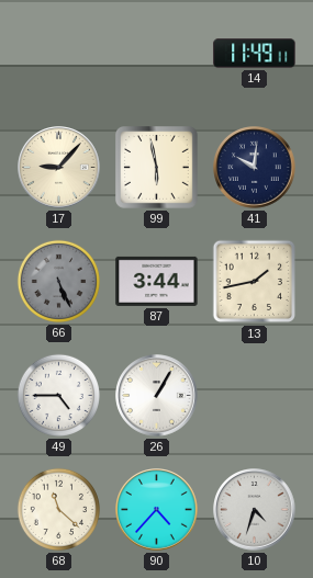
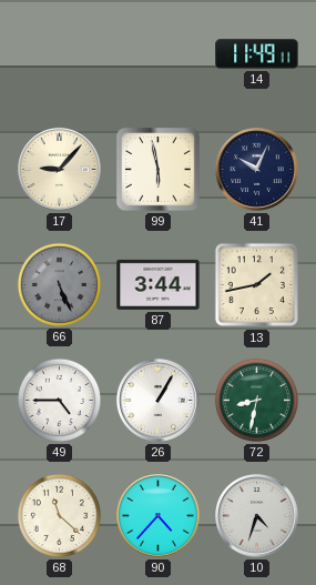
41: 10:01 -> 10:04
72: none -> 8:32
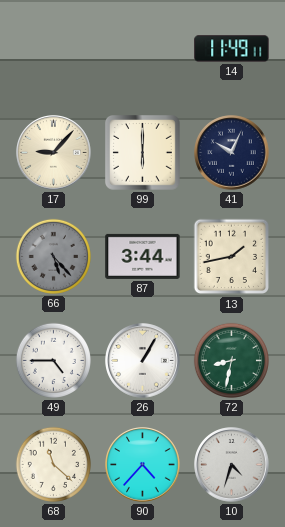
99: 5:58 -> 6:00
66: 5:26 -> 5:23
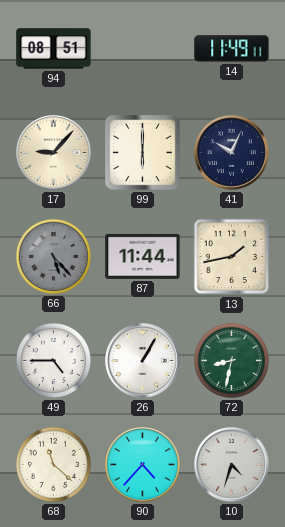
94: none -> 08:51
87: 3:44 -> 11:44
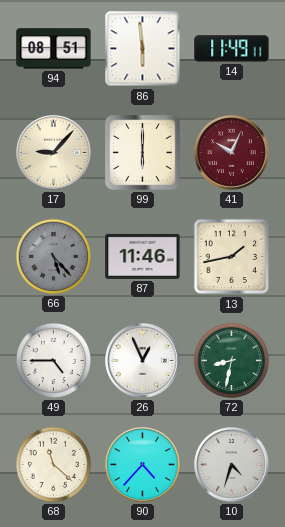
86: none -> 5:59
41 dial: navy -> burgundy
87: 11:44 -> 11:46
26: 1:05 -> 12:56
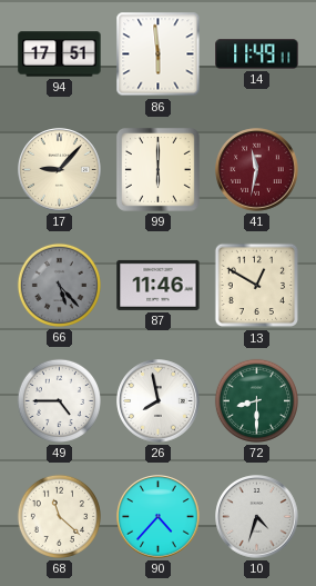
94: 08:51 -> 17:51
41: 10:04 -> 11:32
13: 1:43 -> 12:50
26: 12:56 -> 7:58
72: 8:32 -> 8:30
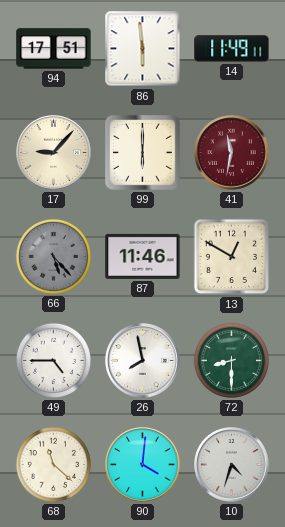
90: 4:37 -> 4:01
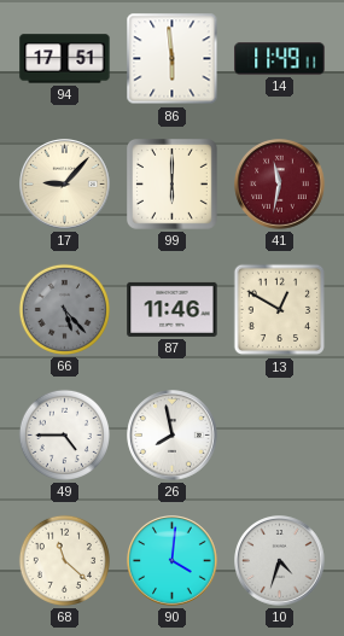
72: 8:30 -> none
